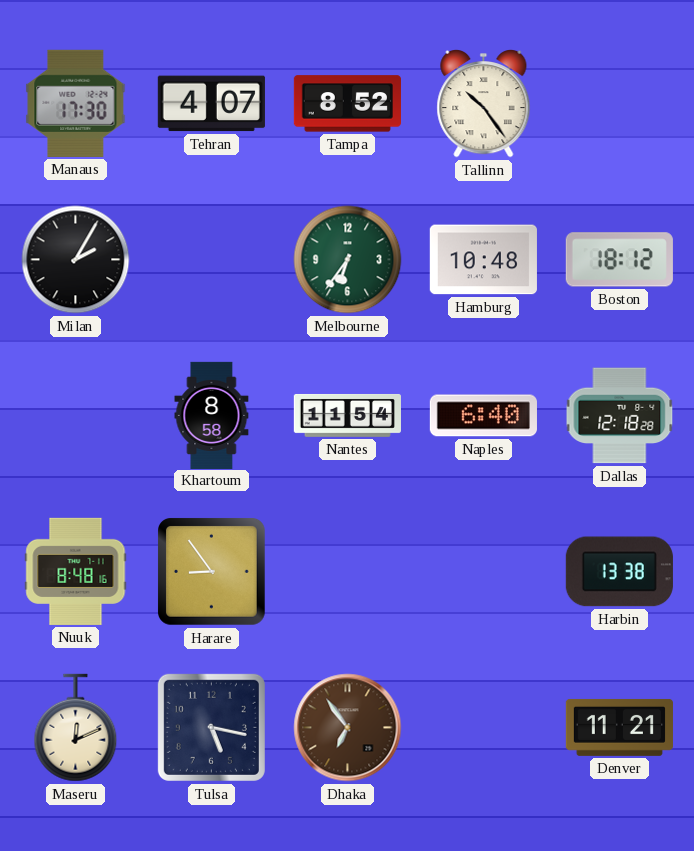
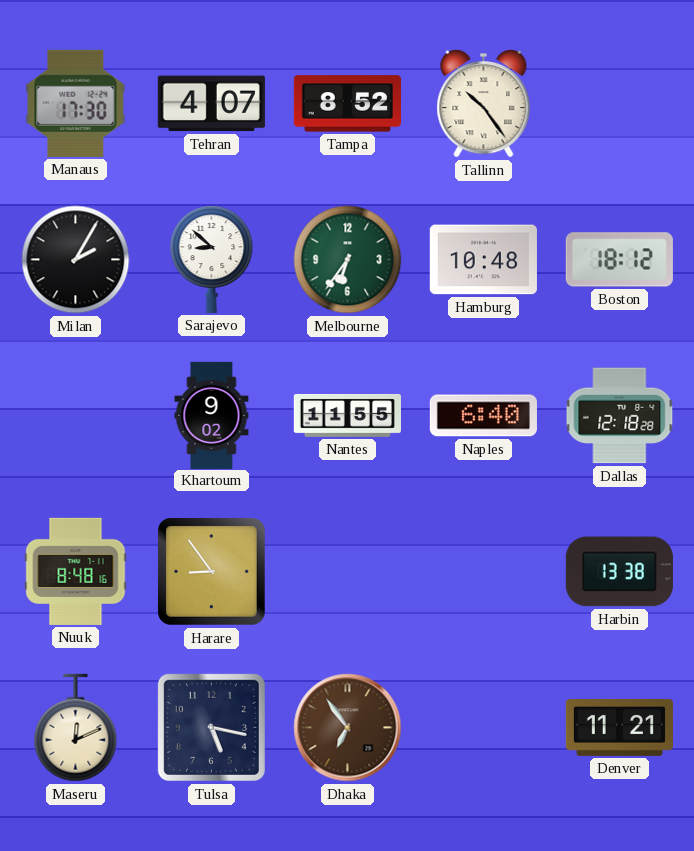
Sarajevo: none -> 8:52
Khartoum: 8:58 -> 9:02
Nantes: 11:54 -> 11:55
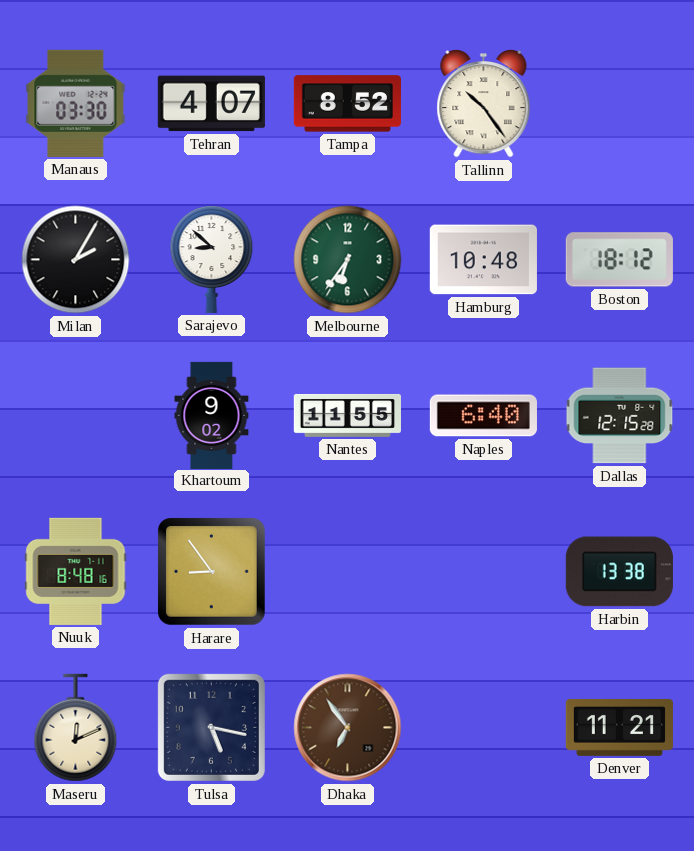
Manaus: 17:30 -> 03:30
Dallas: 12:18 -> 12:15
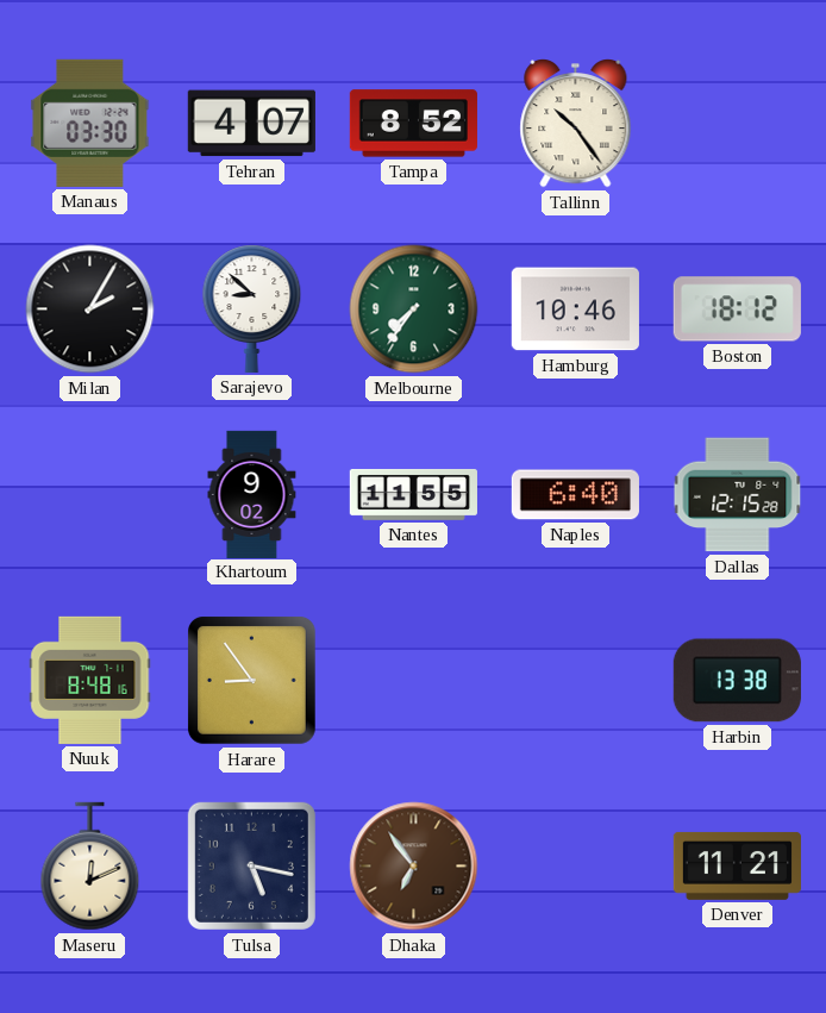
Melbourne: 6:36 -> 7:36
Hamburg: 10:48 -> 10:46
